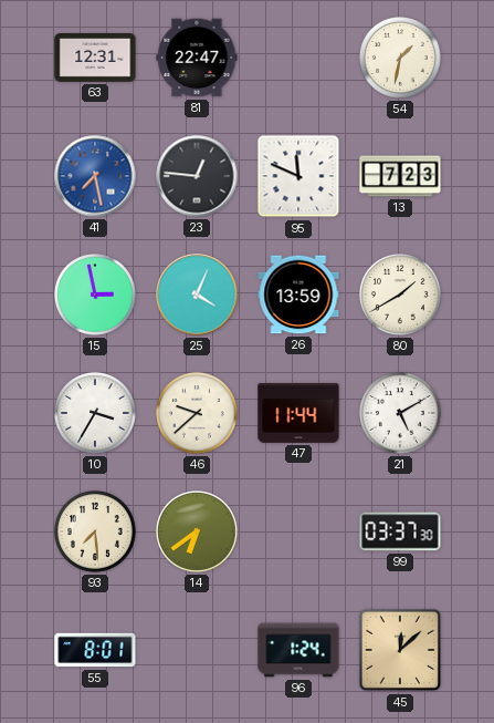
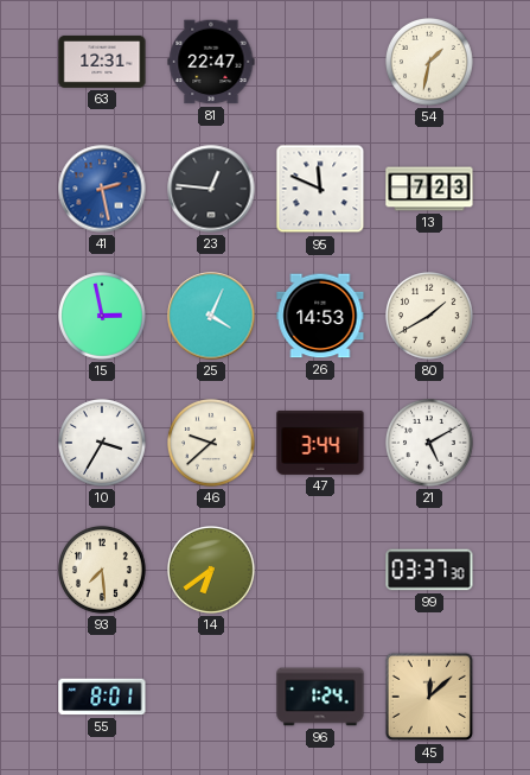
41: 7:28 -> 2:28
26: 13:59 -> 14:53
47: 11:44 -> 3:44
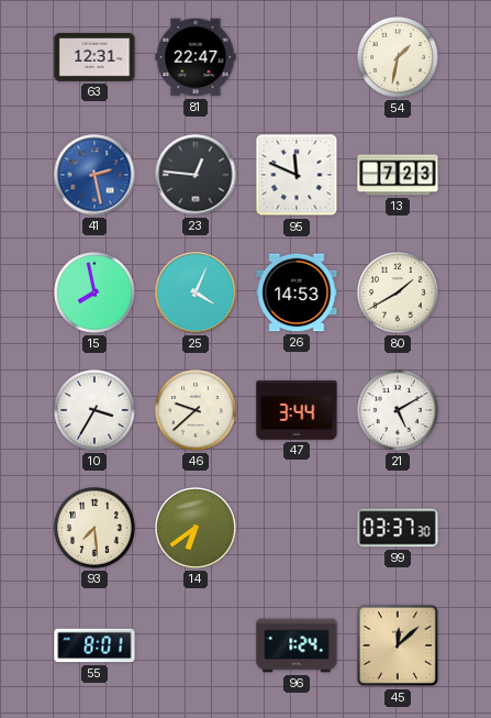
15: 2:58 -> 7:58
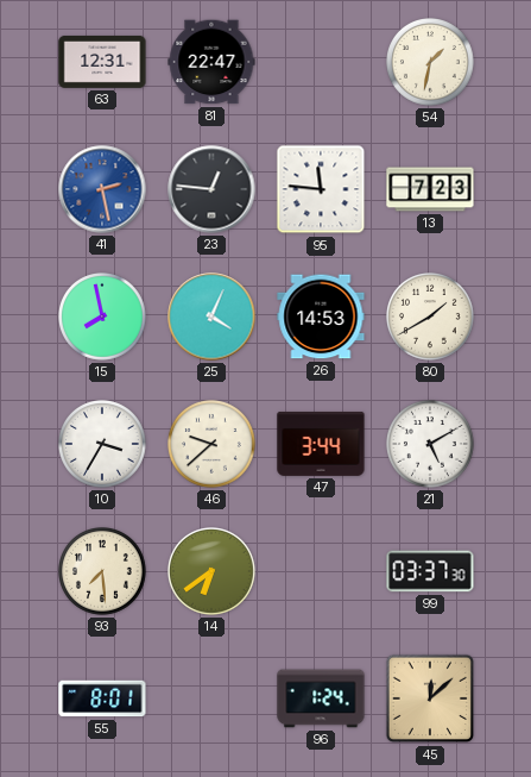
95: 11:49 -> 11:46
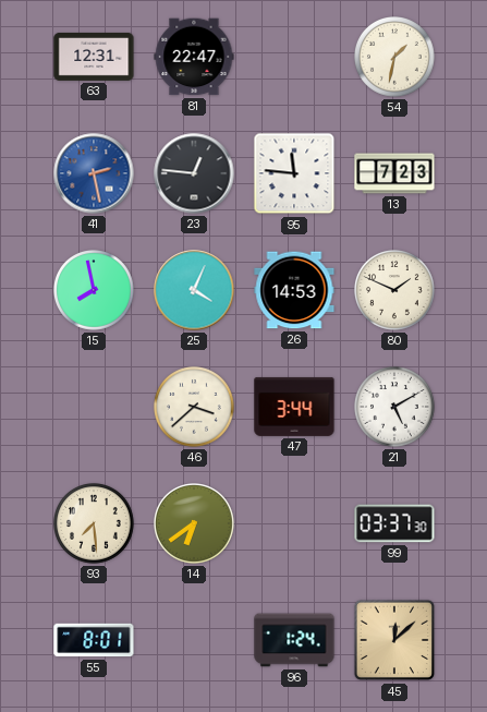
80: 1:40 -> 1:49
10: 3:35 -> none
46: 9:38 -> 3:38
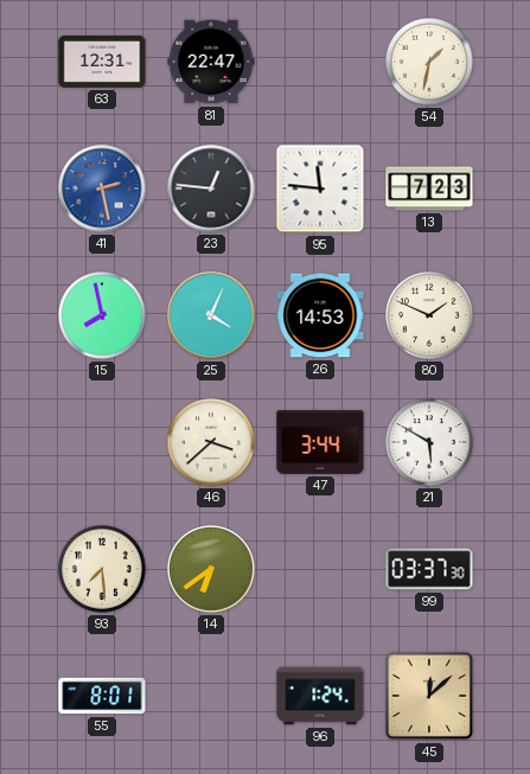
21: 5:10 -> 5:50
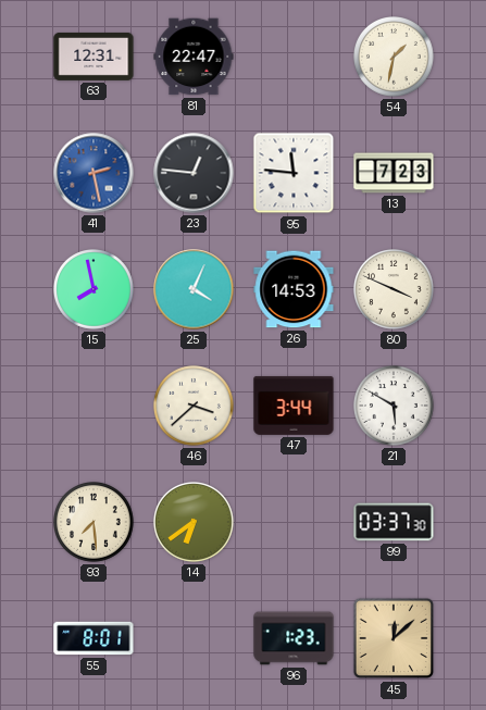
80: 1:49 -> 3:49
96: 1:24 -> 1:23
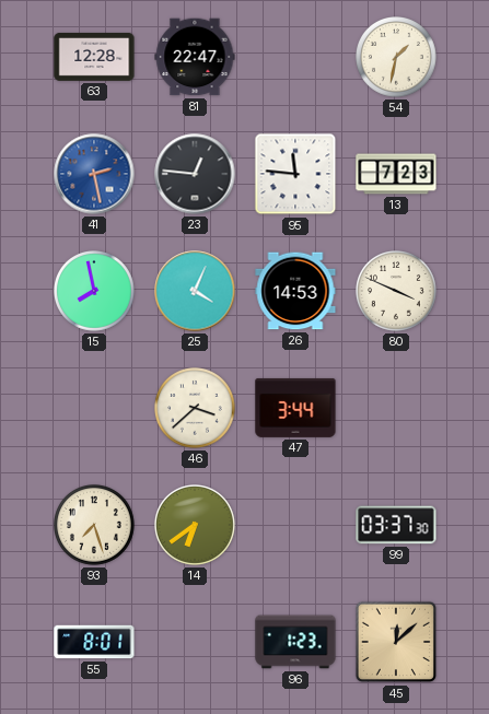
63: 12:31 -> 12:28
21: 5:50 -> none
93: 7:29 -> 7:27
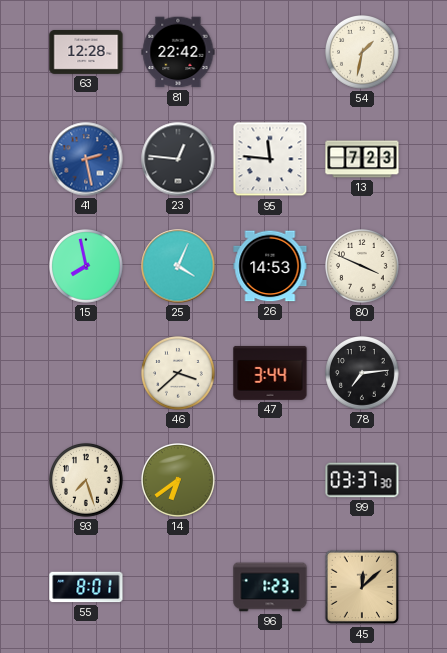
81: 22:47 -> 22:42
78: none -> 7:14
